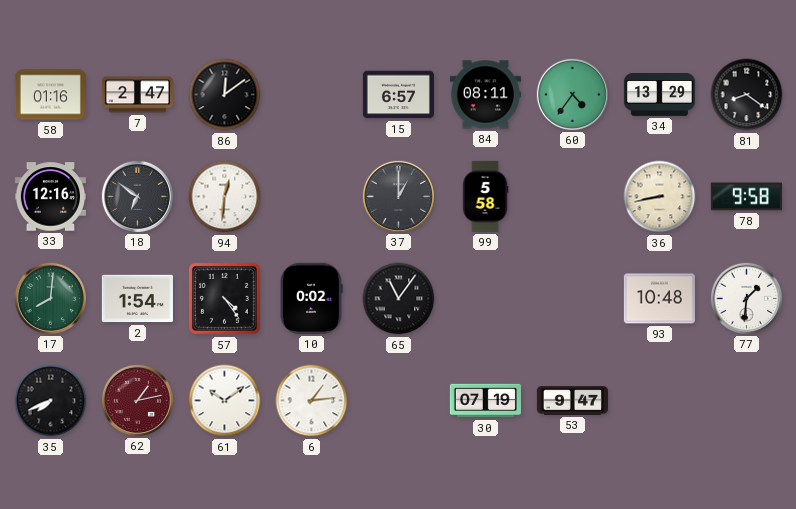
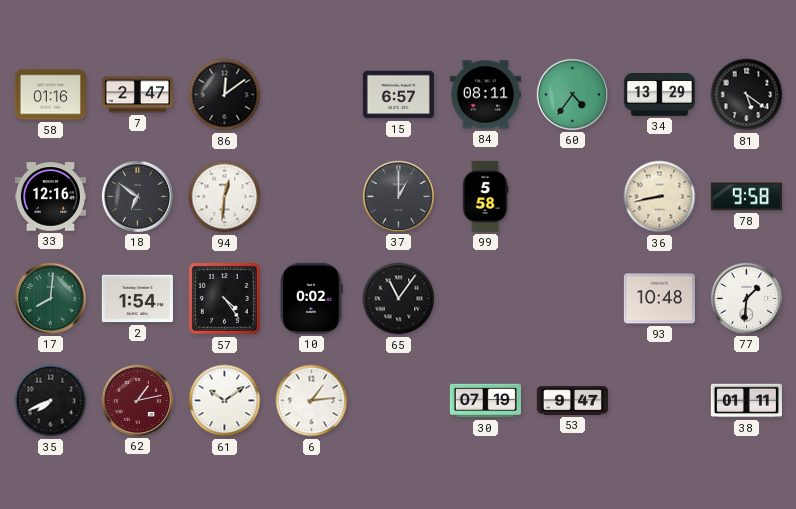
81: 8:21 -> 5:21
38: none -> 01:11
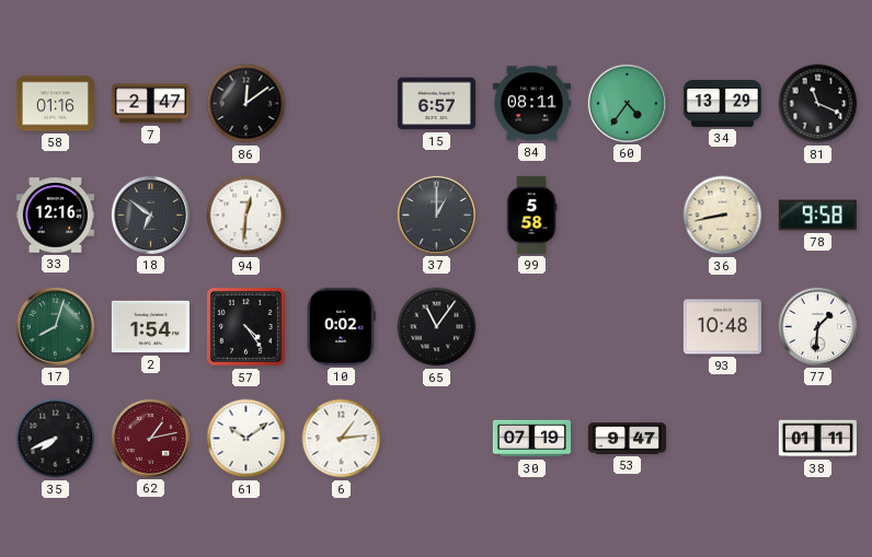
81: 5:21 -> 11:19
17: 8:01 -> 8:03
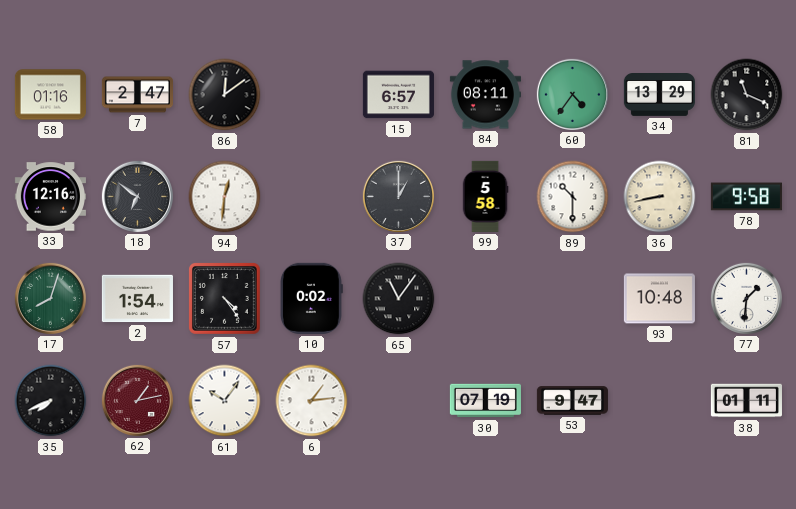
89: none -> 10:30
61: 10:09 -> 10:06
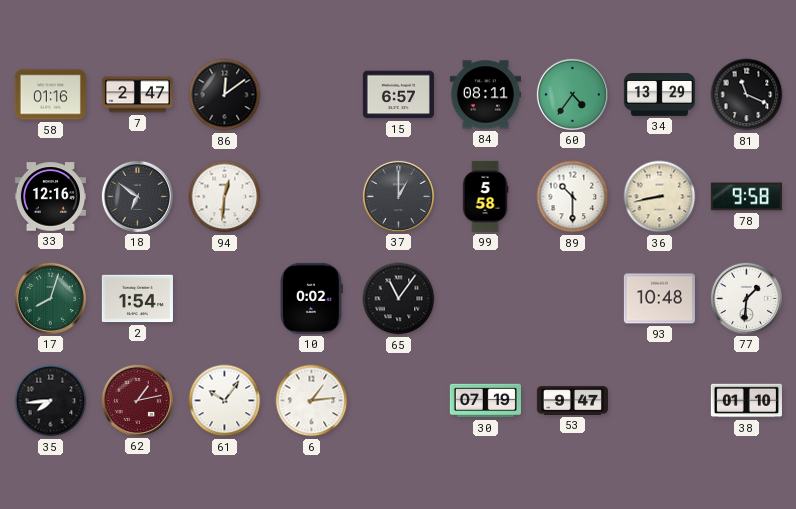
57: 4:24 -> none
35: 7:41 -> 7:44
38: 01:11 -> 01:10
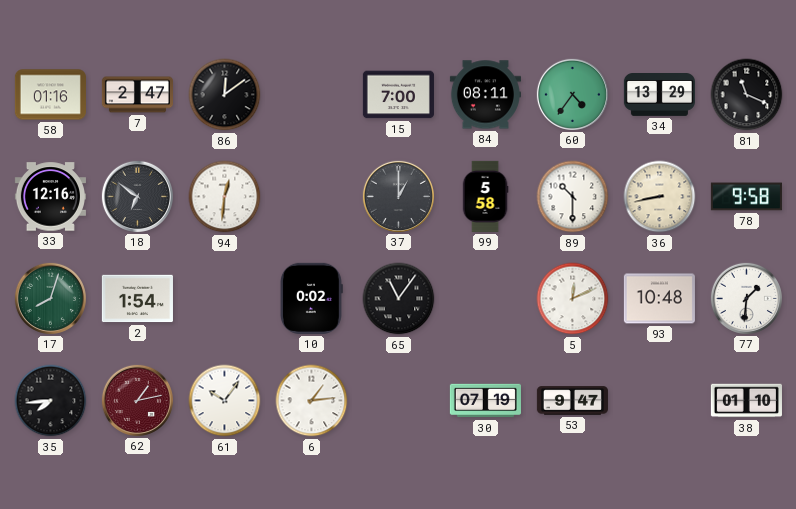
15: 6:57 -> 7:00
5: none -> 12:11
